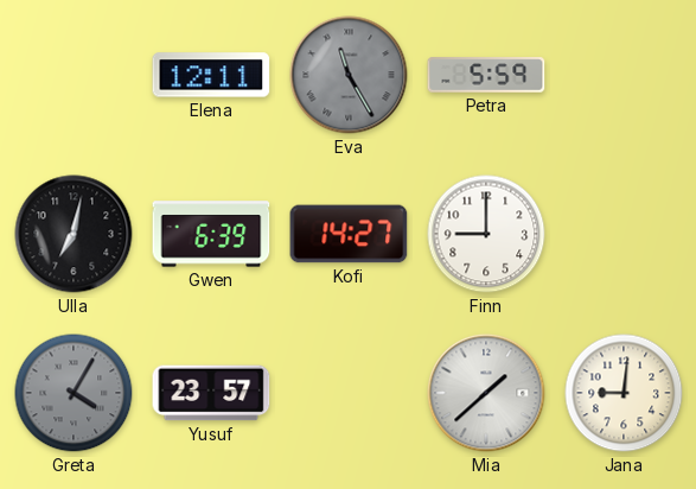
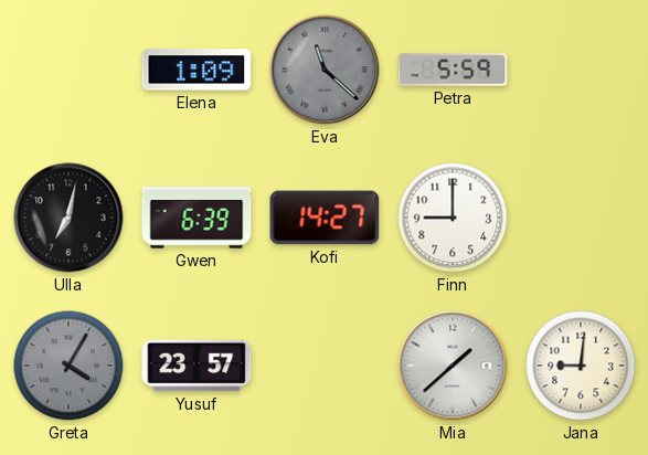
Elena: 12:11 -> 1:09
Eva: 11:25 -> 11:22
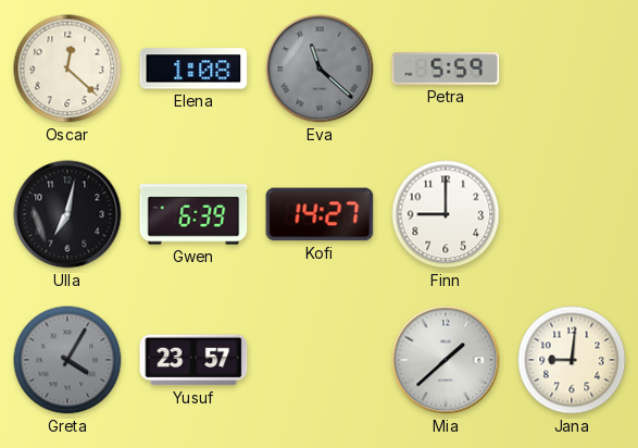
Oscar: none -> 12:22
Elena: 1:09 -> 1:08
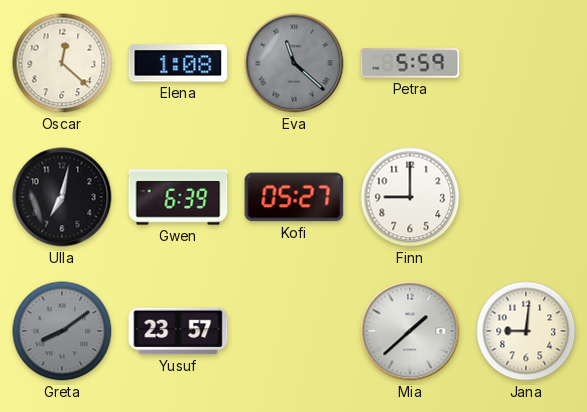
Kofi: 14:27 -> 05:27
Greta: 4:05 -> 8:09
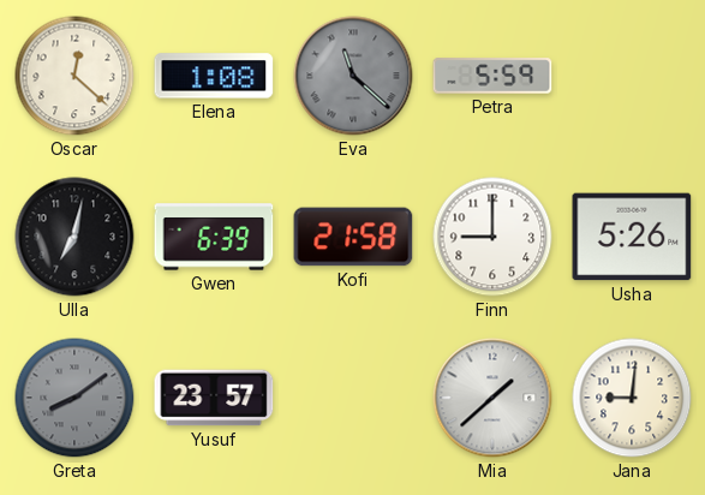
Kofi: 05:27 -> 21:58
Usha: none -> 5:26
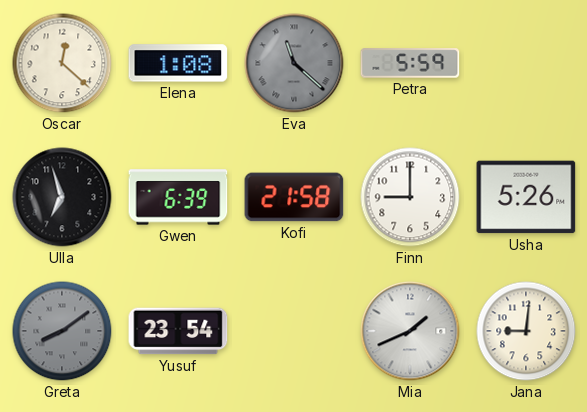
Ulla: 7:02 -> 6:57
Yusuf: 23:57 -> 23:54
Mia: 1:38 -> 1:41
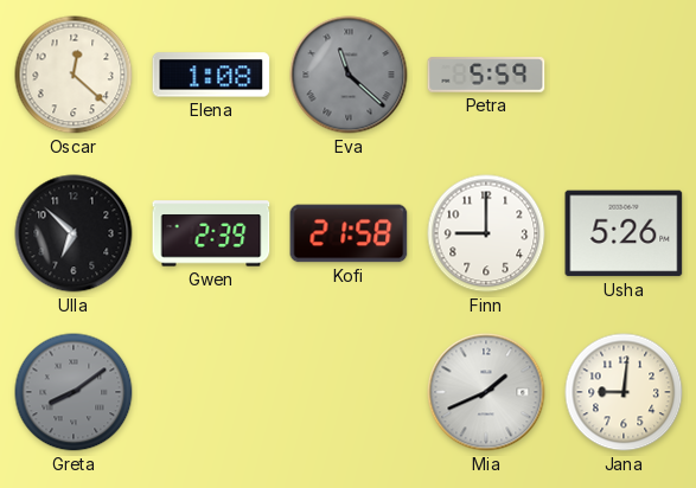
Ulla: 6:57 -> 6:52
Gwen: 6:39 -> 2:39
Yusuf: 23:54 -> none
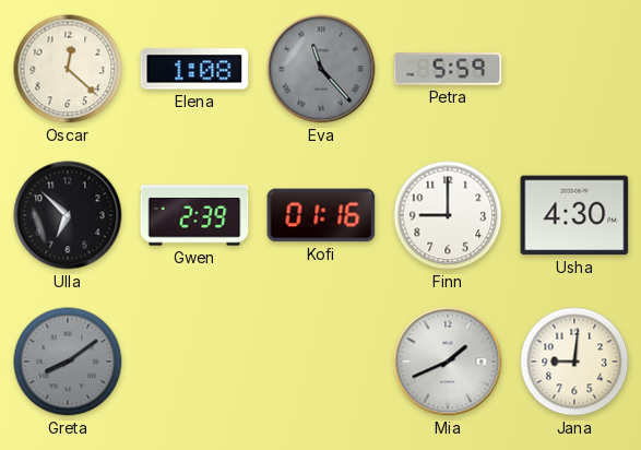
Eva: 11:22 -> 11:23
Kofi: 21:58 -> 01:16
Usha: 5:26 -> 4:30
